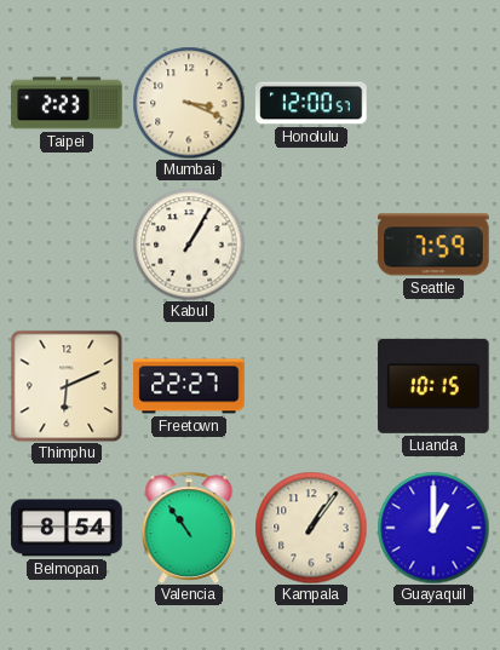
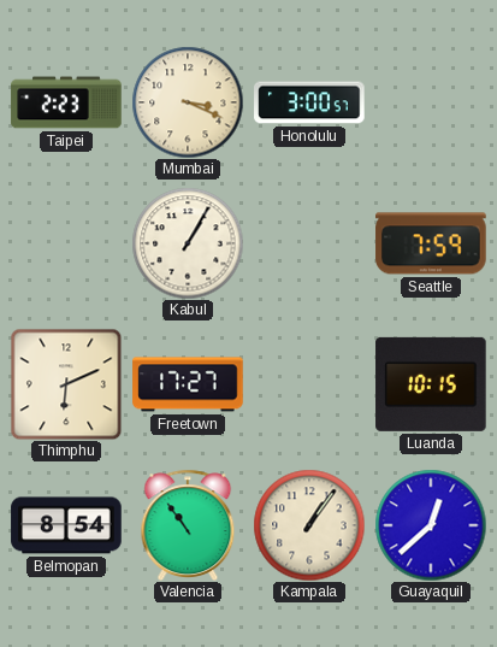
Honolulu: 12:00 -> 3:00
Freetown: 22:27 -> 17:27
Guayaquil: 1:00 -> 12:38
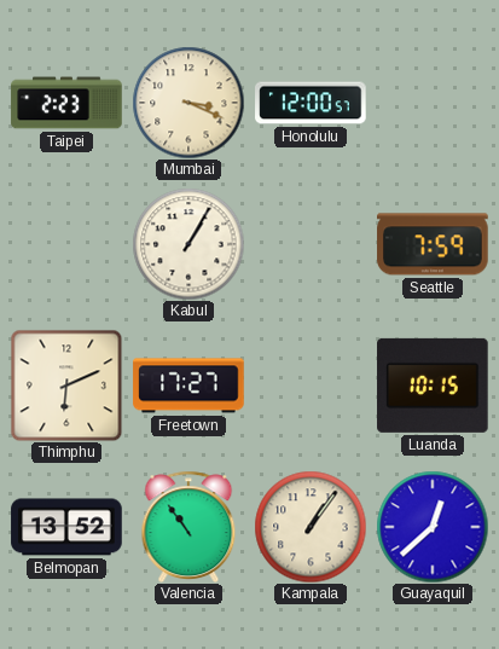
Honolulu: 3:00 -> 12:00
Belmopan: 8:54 -> 13:52
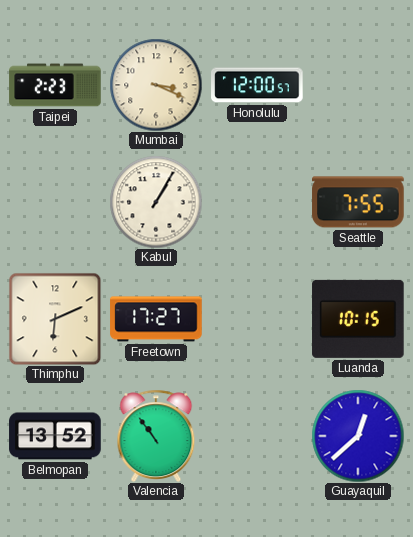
Seattle: 7:59 -> 7:55
Kampala: 1:06 -> none
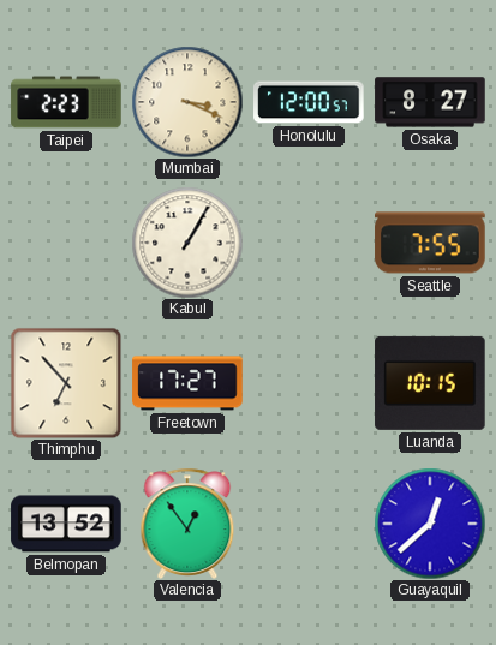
Osaka: none -> 8:27
Thimphu: 6:11 -> 6:53
Valencia: 10:54 -> 12:54
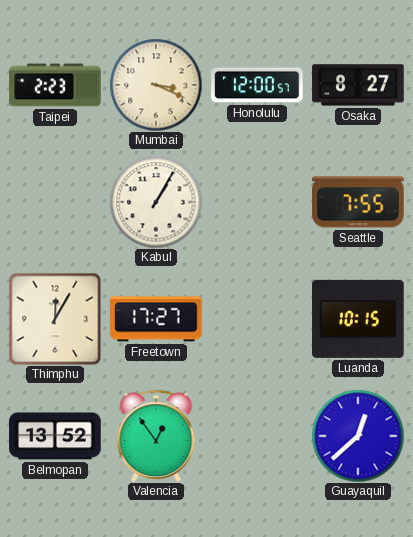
Thimphu: 6:53 -> 12:05
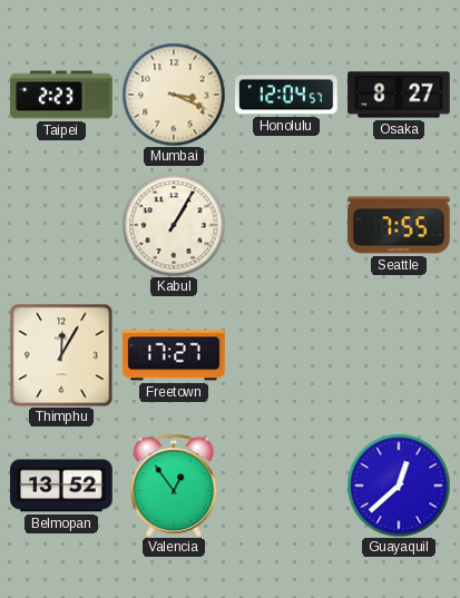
Honolulu: 12:00 -> 12:04
Luanda: 10:15 -> none
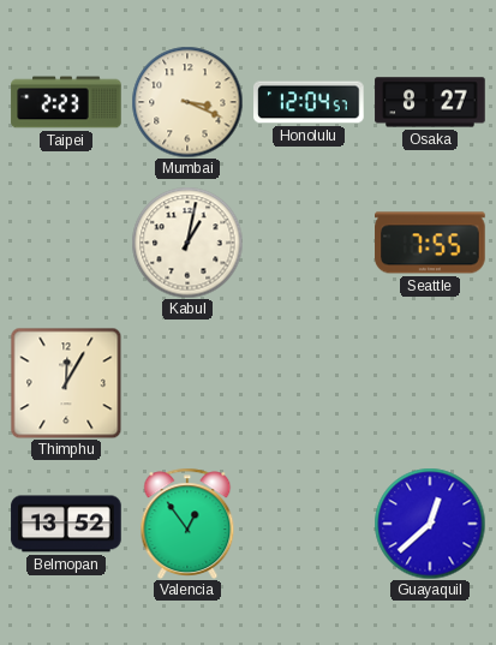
Kabul: 1:05 -> 1:02
Freetown: 17:27 -> none
